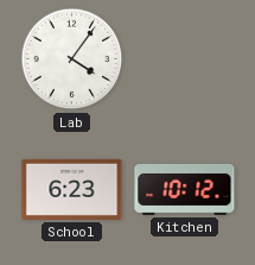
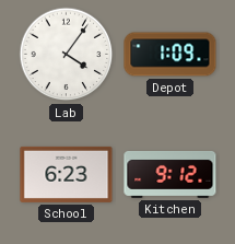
Depot: none -> 1:09
Kitchen: 10:12 -> 9:12
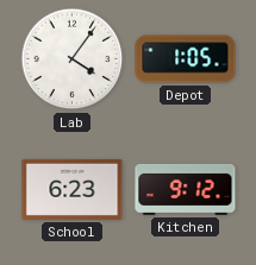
Depot: 1:09 -> 1:05
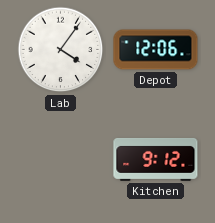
Depot: 1:05 -> 12:06
School: 6:23 -> none
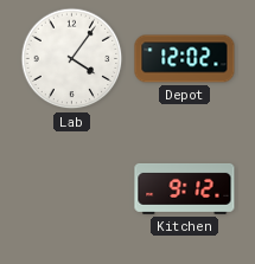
Depot: 12:06 -> 12:02
